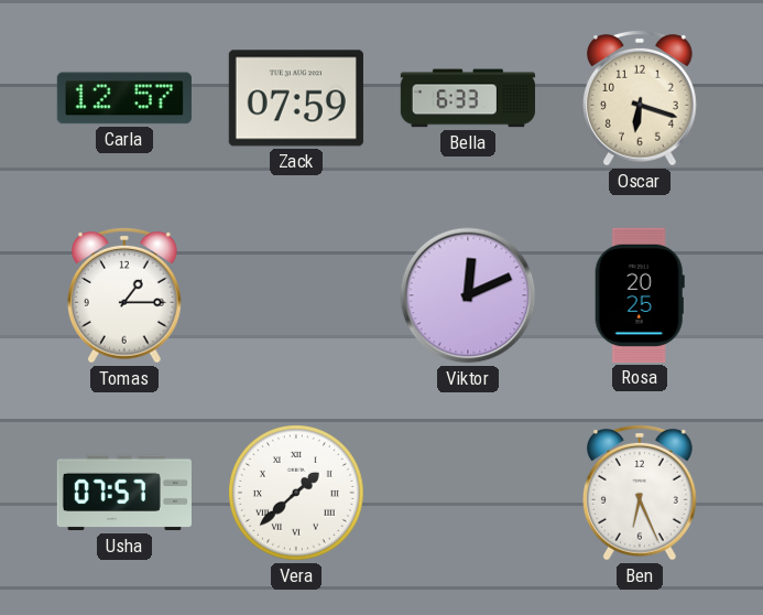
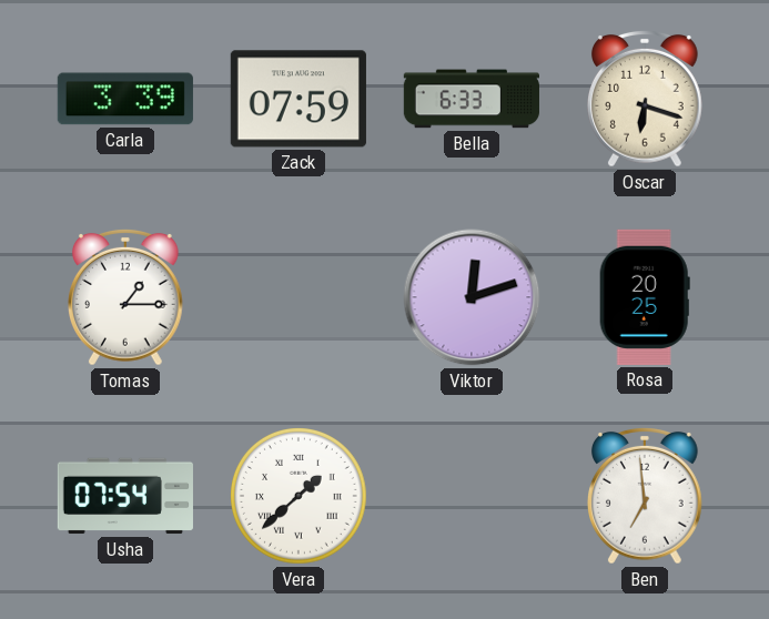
Carla: 12:57 -> 3:39
Viktor: 12:11 -> 12:12
Usha: 07:57 -> 07:54
Ben: 6:26 -> 6:59
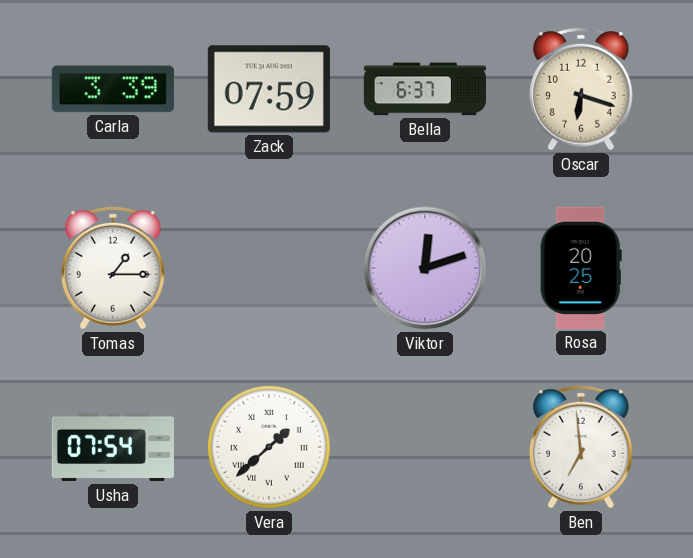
Bella: 6:33 -> 6:37
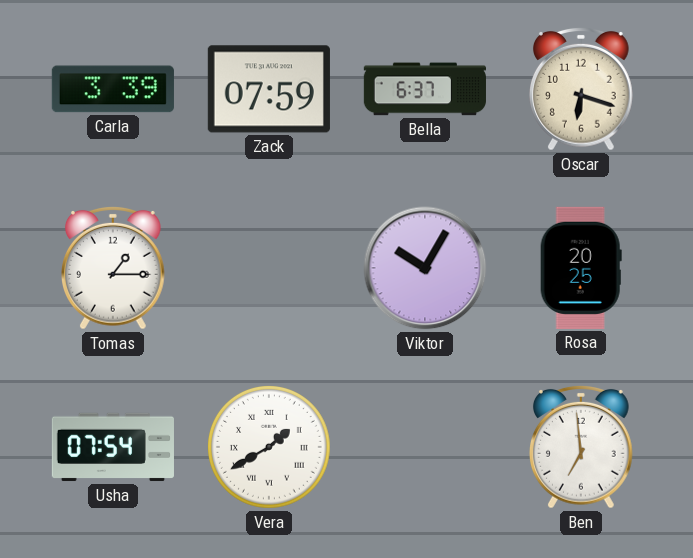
Viktor: 12:12 -> 10:05
Vera: 1:38 -> 1:40
